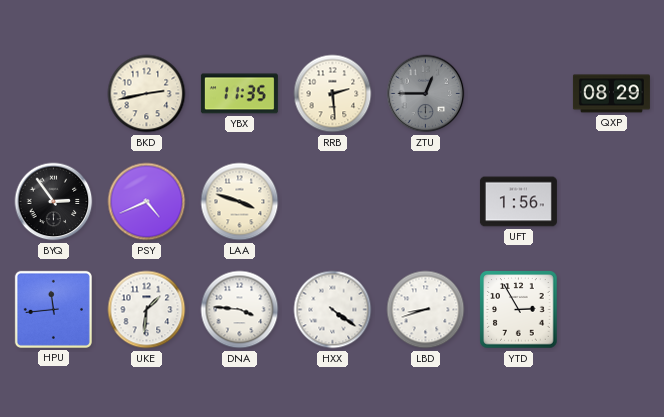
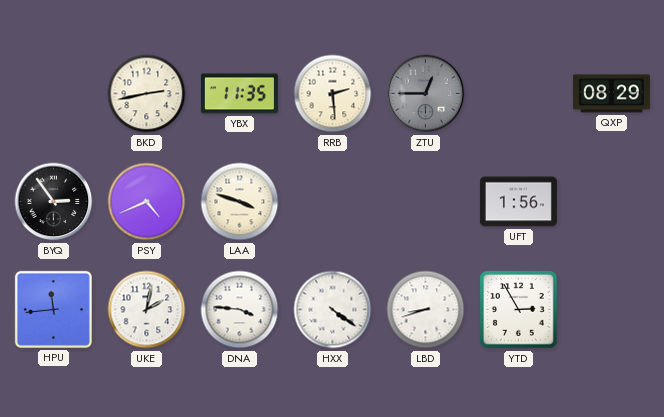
UKE: 1:31 -> 2:02
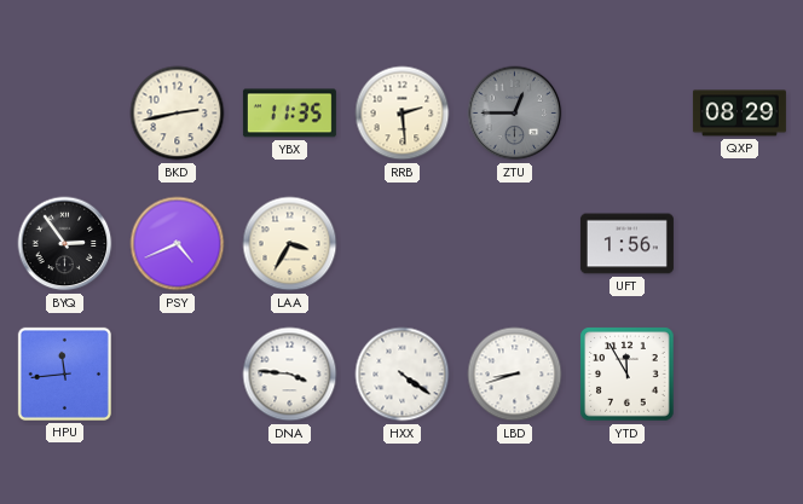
LAA: 3:48 -> 3:35
UKE: 2:02 -> none
YTD: 2:55 -> 11:55
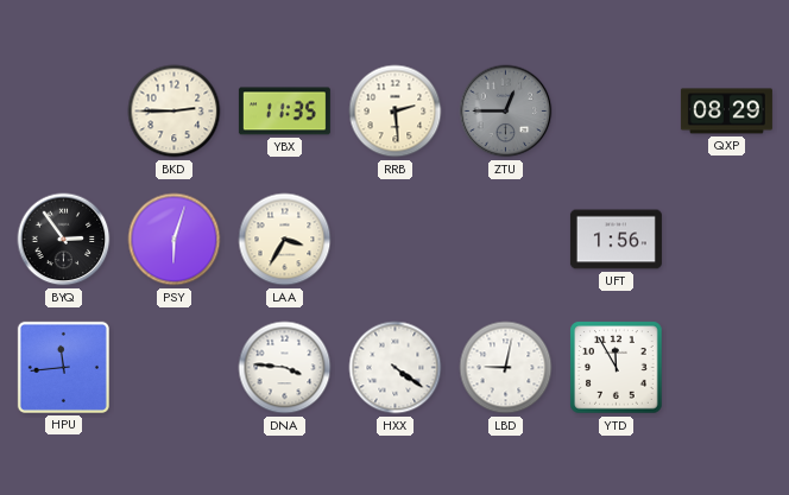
BKD: 2:43 -> 2:45
PSY: 4:41 -> 6:03
LBD: 8:42 -> 9:02
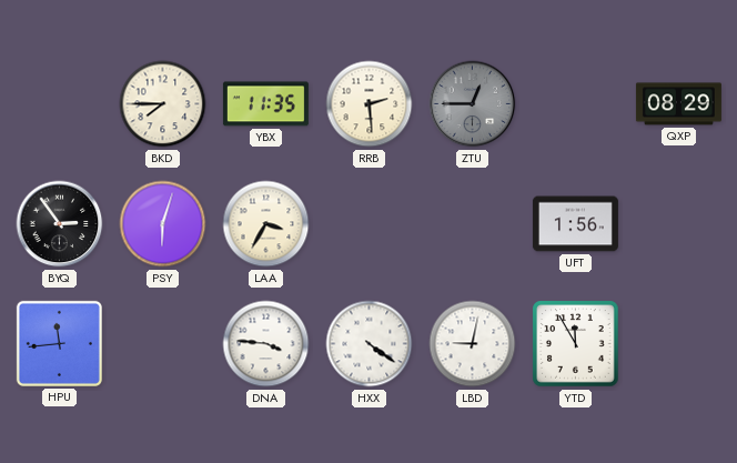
BKD: 2:45 -> 7:45
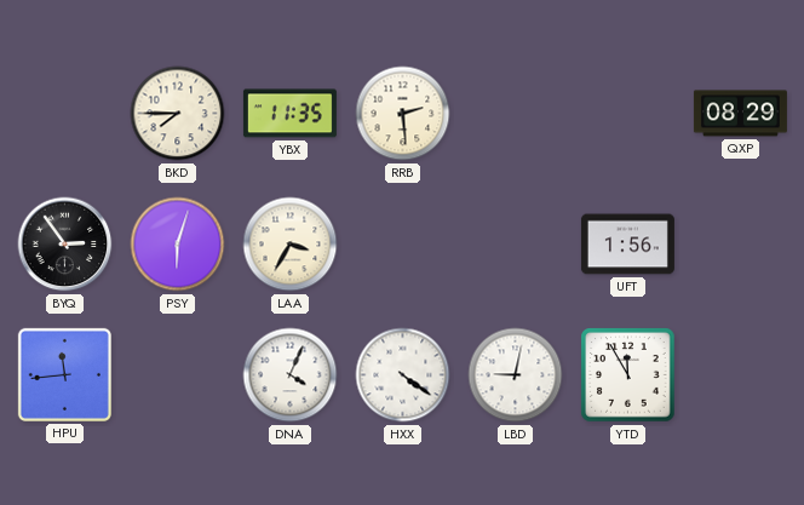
ZTU: 12:45 -> none
DNA: 3:46 -> 4:04
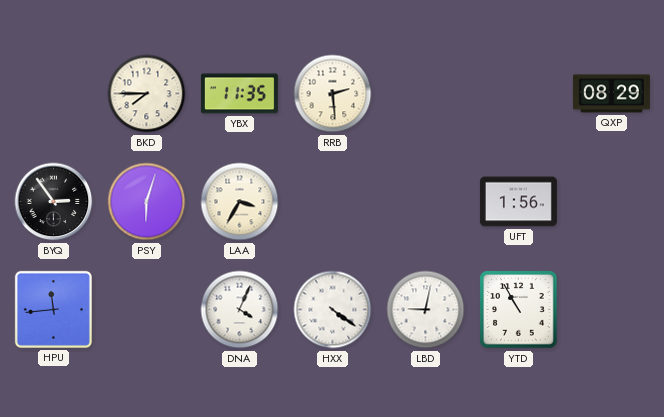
YTD: 11:55 -> 10:55
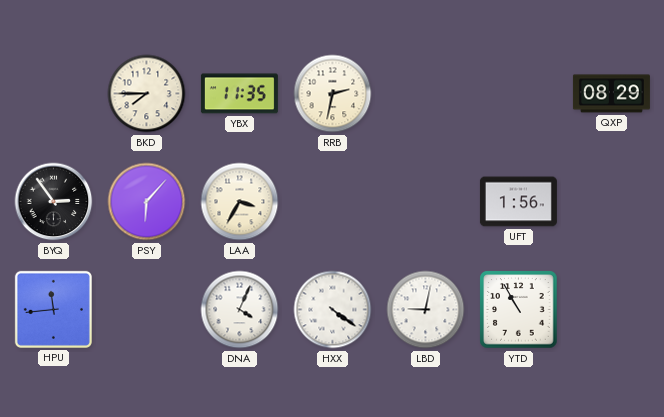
RRB: 2:29 -> 2:32
PSY: 6:03 -> 6:07
